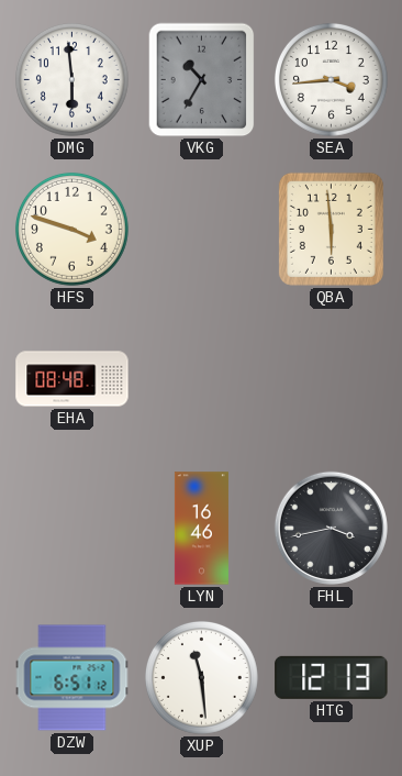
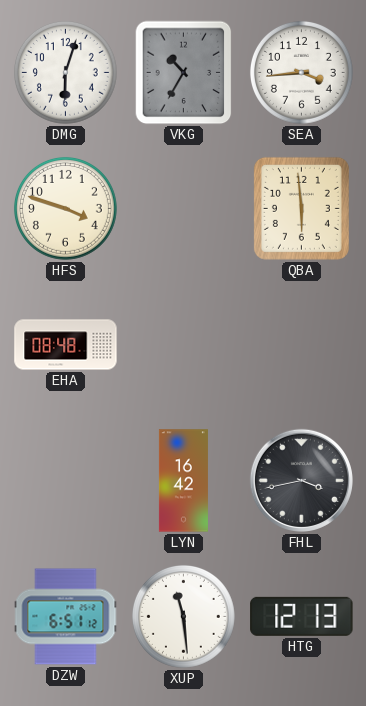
DMG: 5:59 -> 6:03
LYN: 16:46 -> 16:42
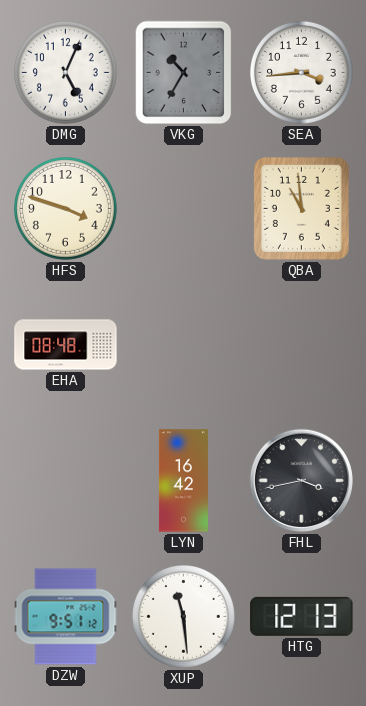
DMG: 6:03 -> 5:04
QBA: 5:59 -> 10:59
DZW: 6:51 -> 9:51
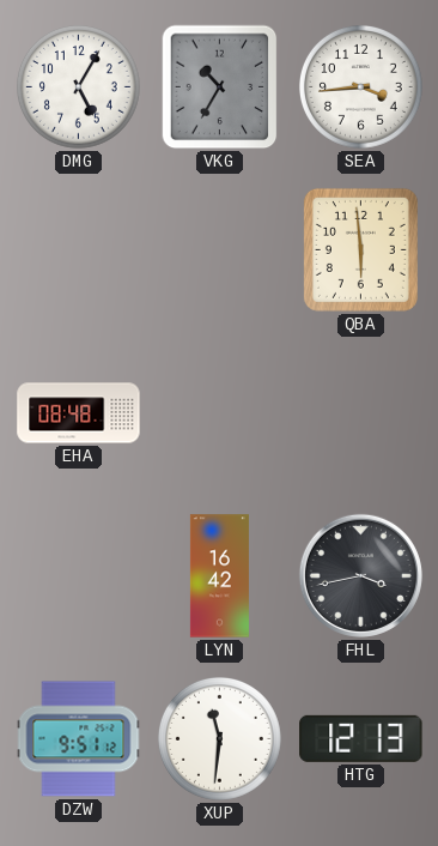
DMG: 5:04 -> 5:05
HFS: 3:48 -> none
QBA: 10:59 -> 5:59
XUP: 11:29 -> 11:31
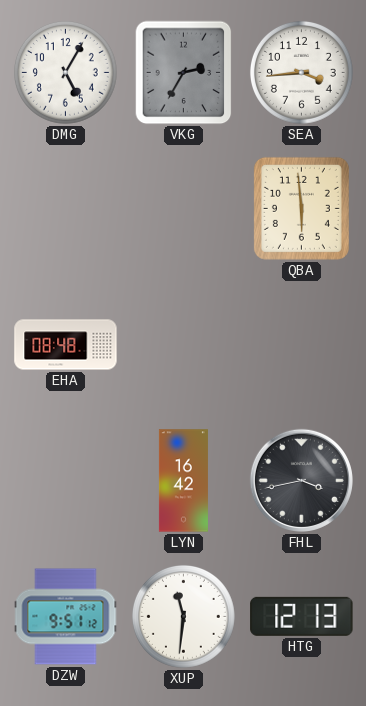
VKG: 10:35 -> 2:35
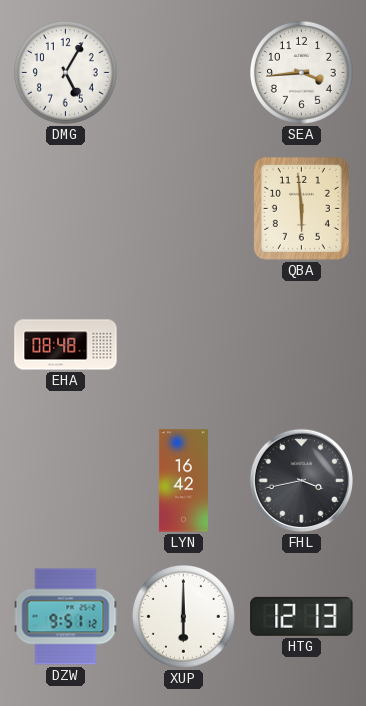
VKG: 2:35 -> none
XUP: 11:31 -> 6:00
